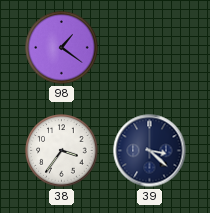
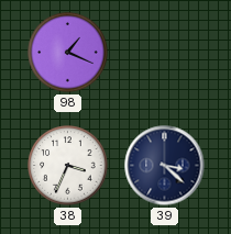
98: 1:21 -> 1:19
38: 3:36 -> 3:34
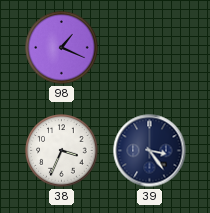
39: 3:22 -> 3:24
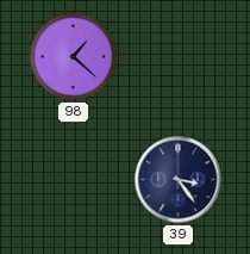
98: 1:19 -> 1:22
38: 3:34 -> none
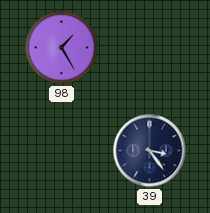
98: 1:22 -> 1:25
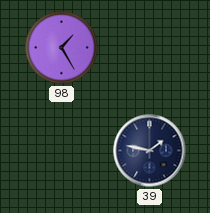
39: 3:24 -> 1:47
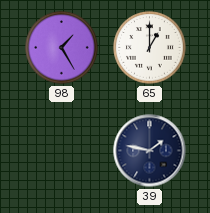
65: none -> 1:00
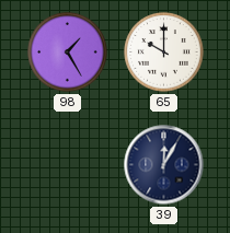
65: 1:00 -> 10:00
39: 1:47 -> 12:05
